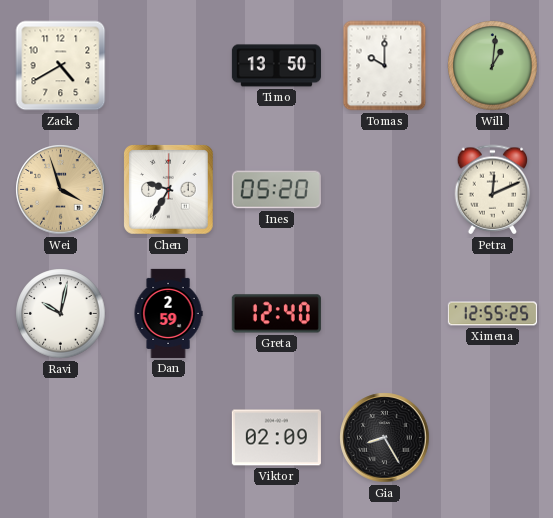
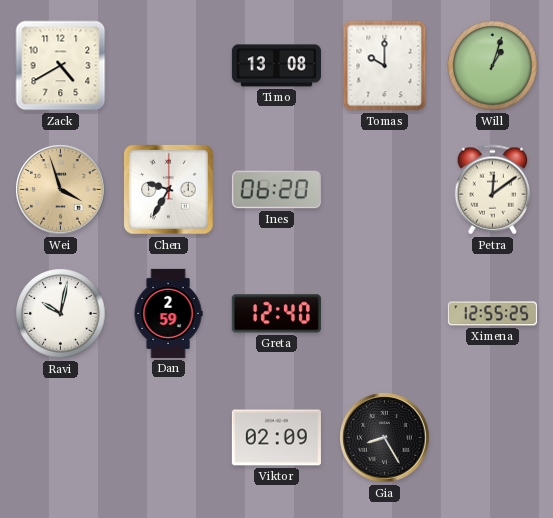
Timo: 13:50 -> 13:08
Will: 1:01 -> 1:03
Ines: 05:20 -> 06:20
Petra: 12:11 -> 12:09
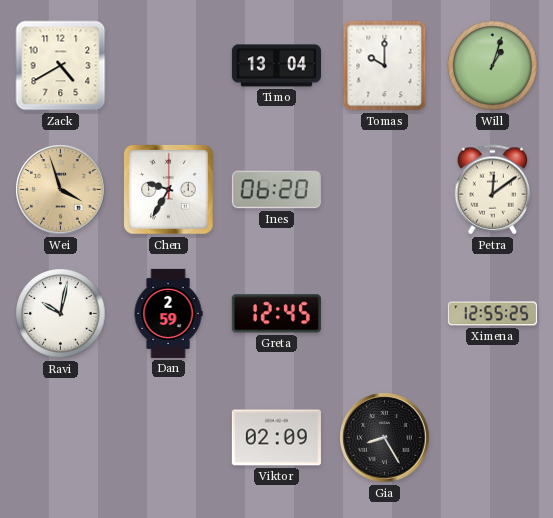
Timo: 13:08 -> 13:04
Greta: 12:40 -> 12:45
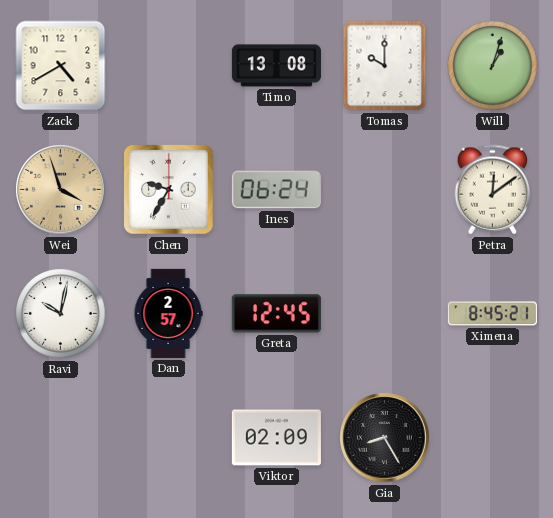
Timo: 13:04 -> 13:08
Ines: 06:20 -> 06:24
Dan: 2:59 -> 2:57
Ximena: 12:55 -> 8:45
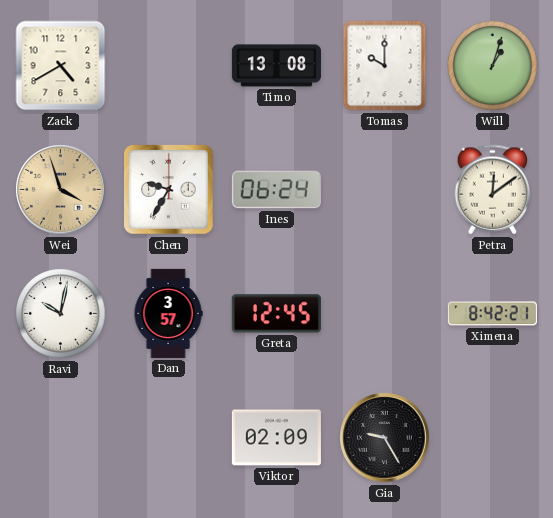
Dan: 2:57 -> 3:57
Ximena: 8:45 -> 8:42
Gia: 8:25 -> 9:25
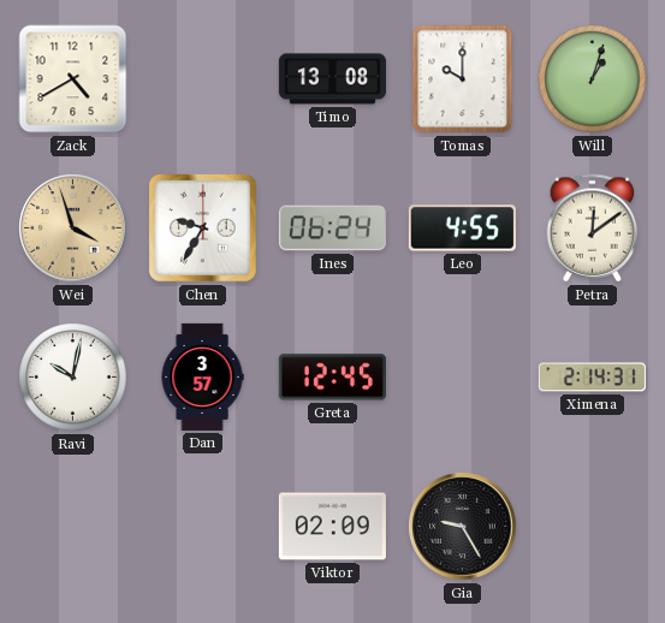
Leo: none -> 4:55
Ximena: 8:42 -> 2:14
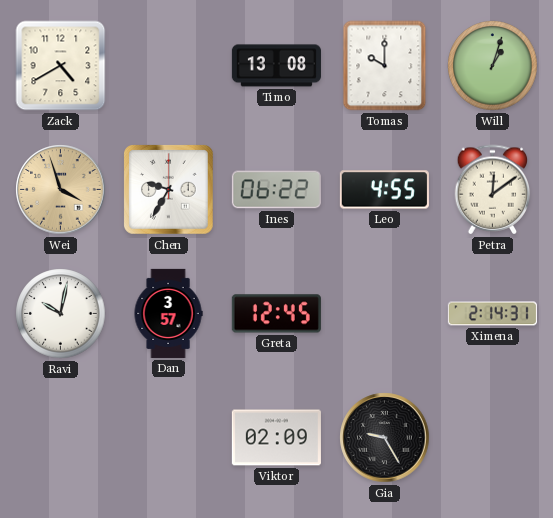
Ines: 06:24 -> 06:22
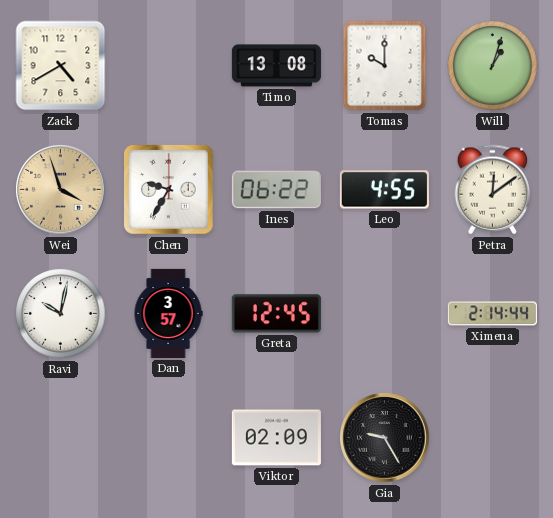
Ximena: 2:14:31 -> 2:14:44
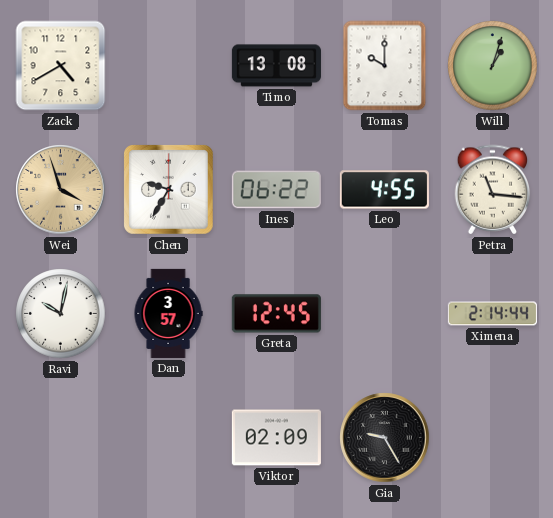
Petra: 12:09 -> 11:16
